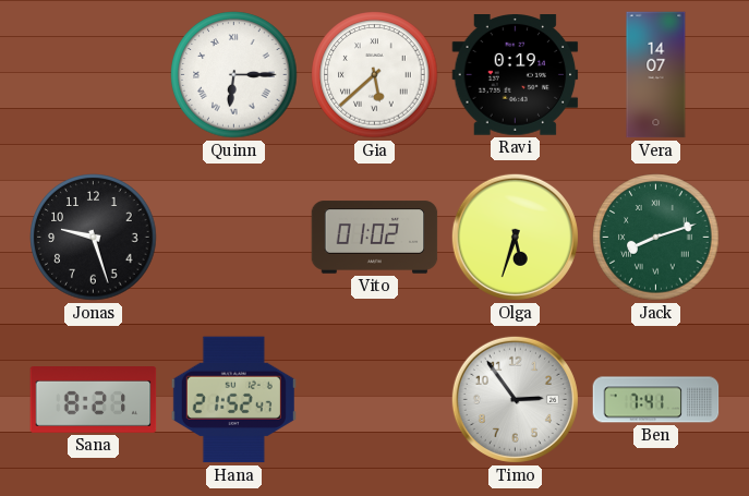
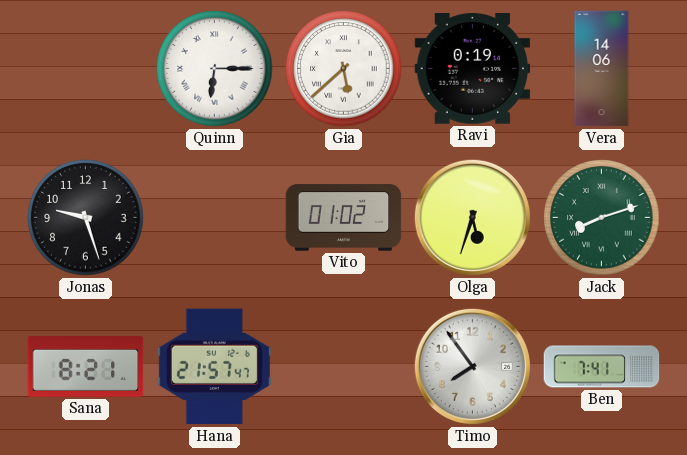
Vera: 14:07 -> 14:06
Hana: 21:52 -> 21:57
Timo: 2:54 -> 7:54
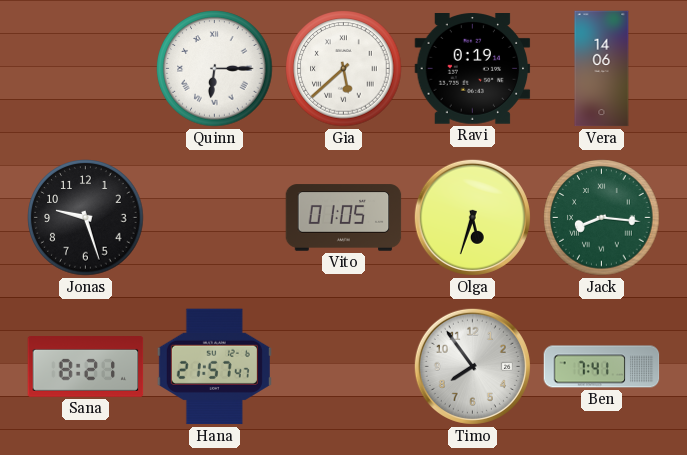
Vito: 01:02 -> 01:05
Jack: 8:12 -> 8:16
